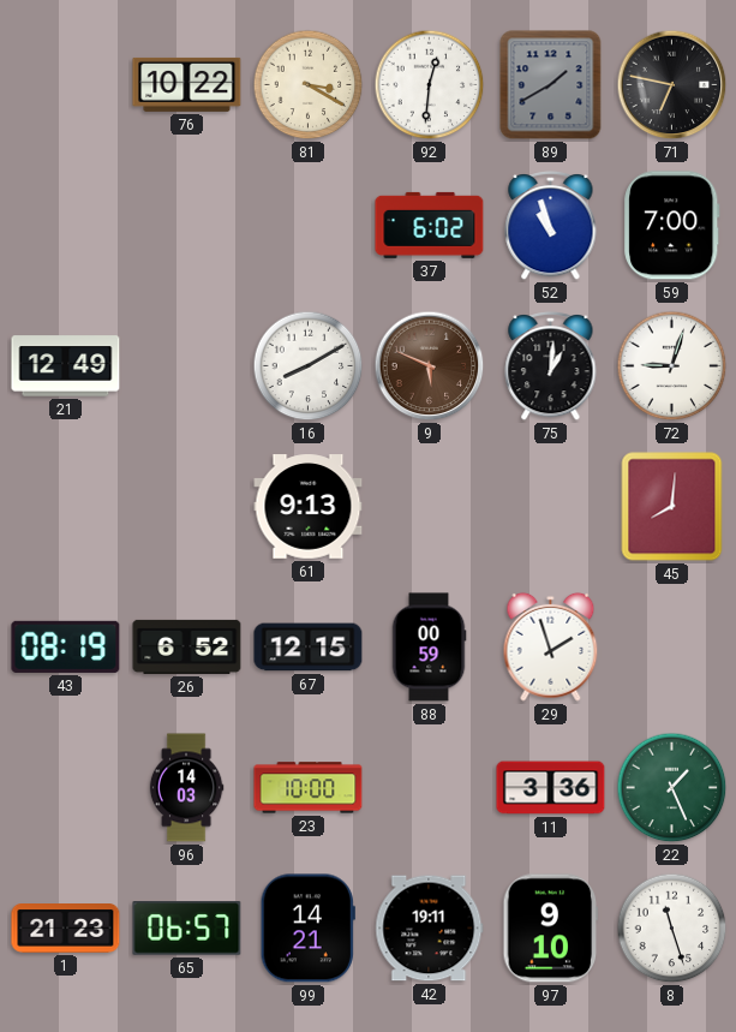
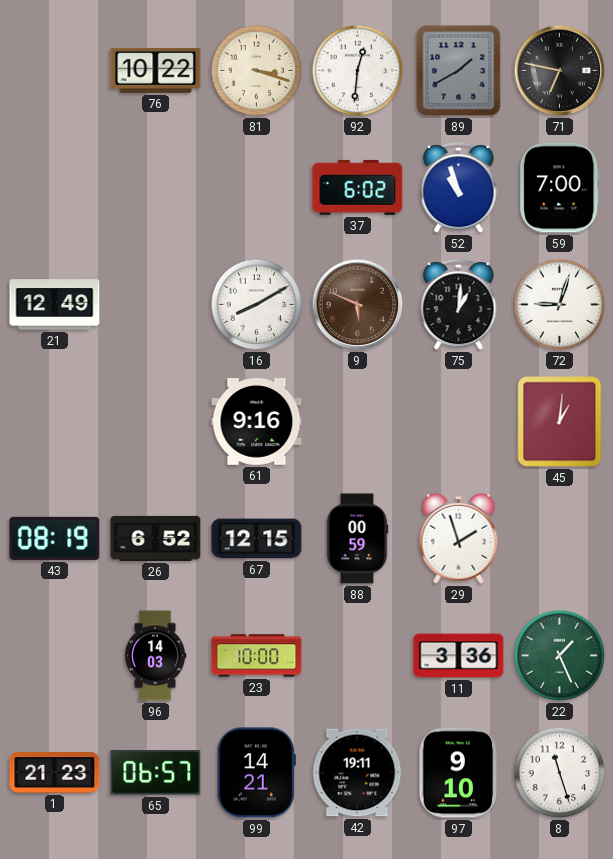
81: 3:20 -> 3:18
61: 9:13 -> 9:16
45: 8:01 -> 1:01
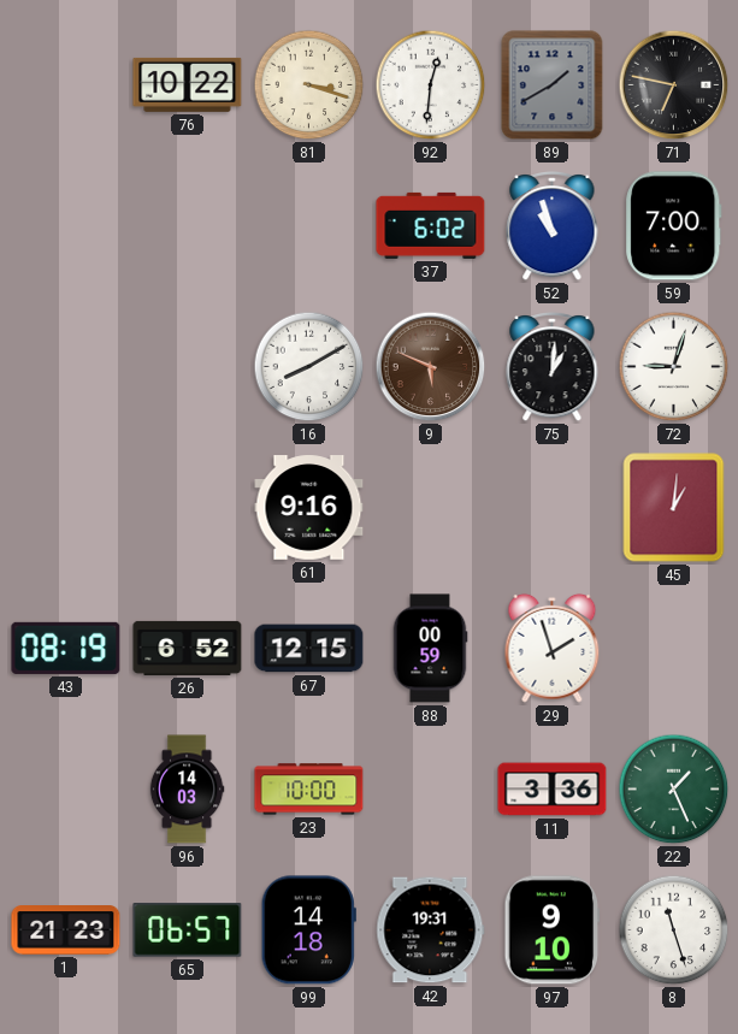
21: 12:49 -> none
99: 14:21 -> 14:18
42: 19:11 -> 19:31
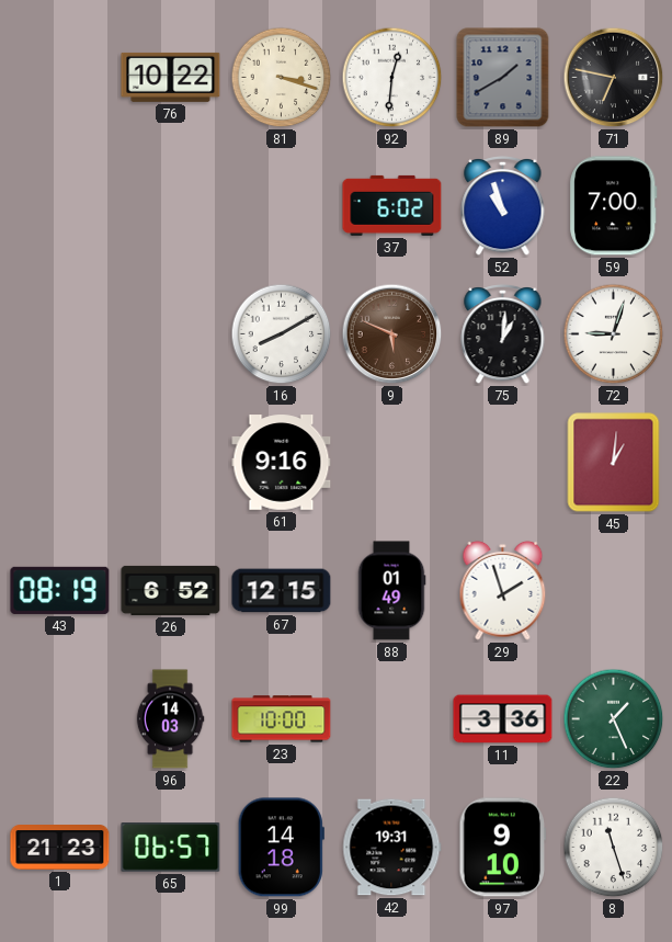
88: 00:59 -> 01:49
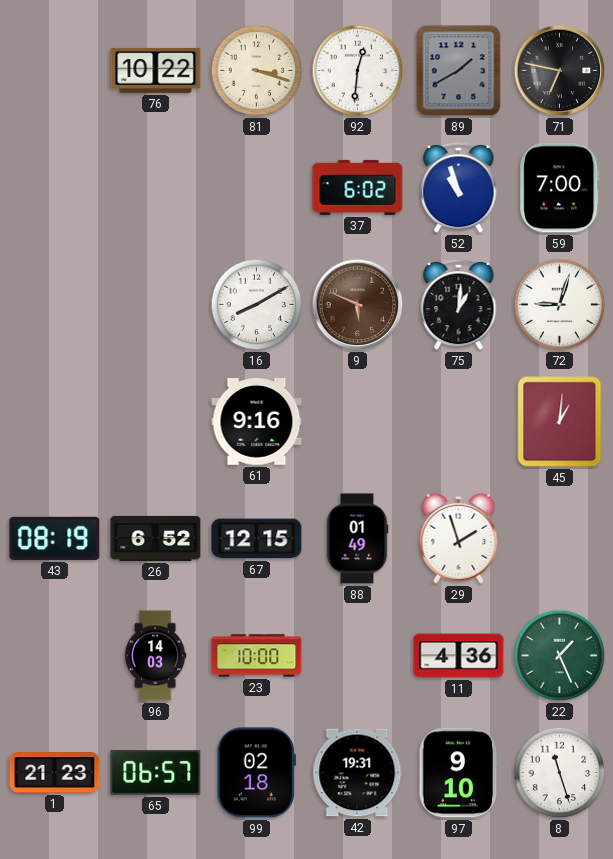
11: 3:36 -> 4:36
99: 14:18 -> 02:18
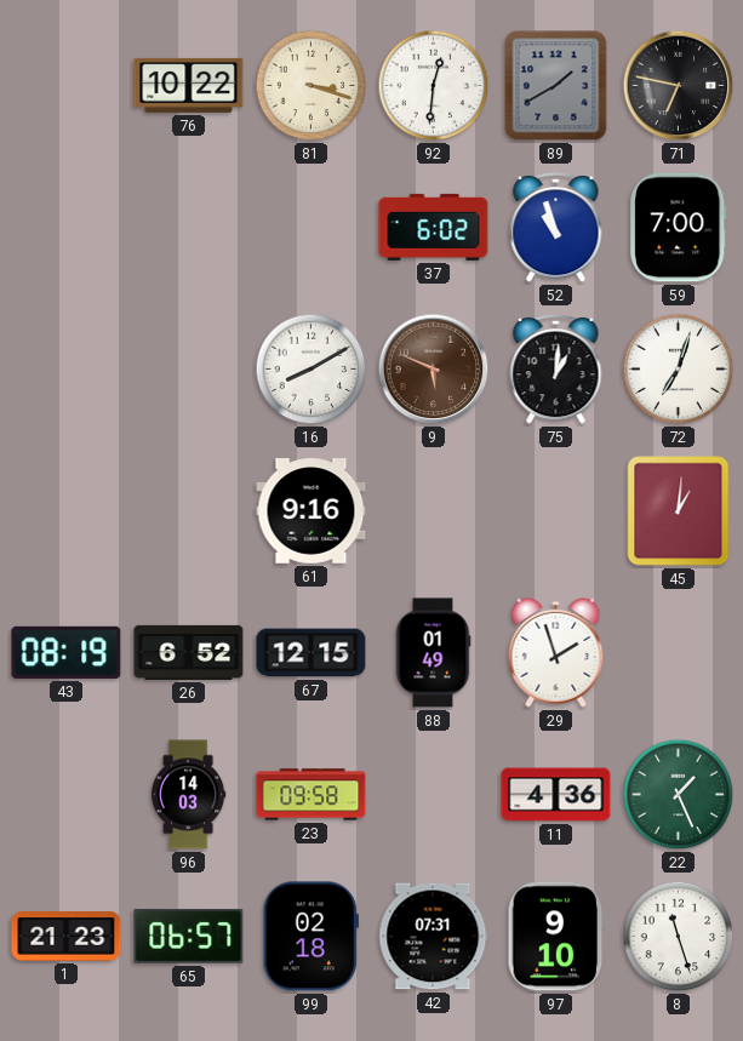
72: 9:03 -> 7:03
23: 10:00 -> 09:58
42: 19:31 -> 07:31
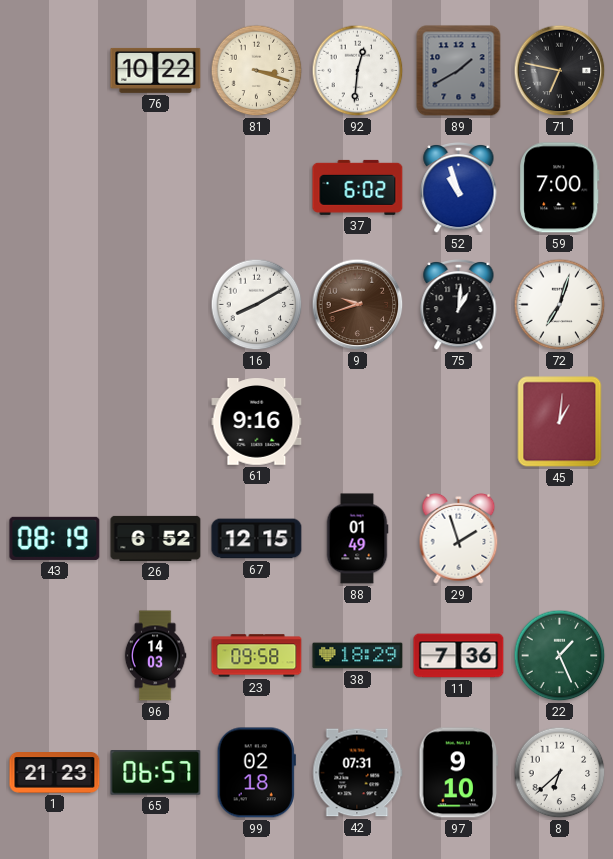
9: 5:49 -> 9:42
38: none -> 18:29
11: 4:36 -> 7:36
8: 11:27 -> 6:38
